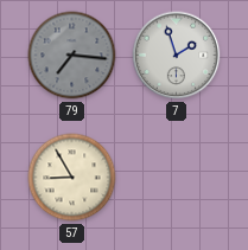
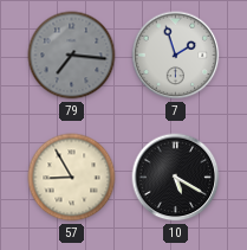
10: none -> 5:20
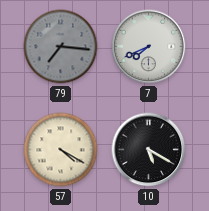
7: 1:57 -> 7:41
57: 8:55 -> 4:20
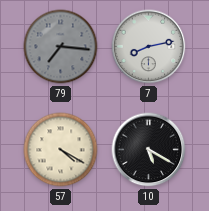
7: 7:41 -> 8:13
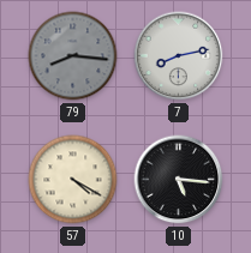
79: 7:16 -> 8:16
10: 5:20 -> 5:16
